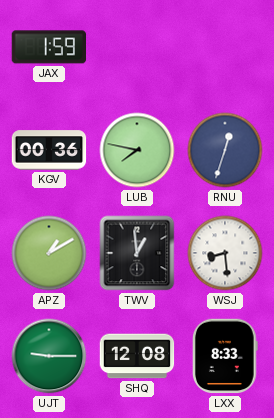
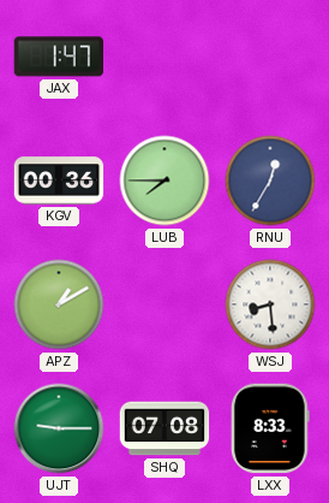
JAX: 1:59 -> 1:47
LUB: 7:47 -> 7:45
RNU: 12:33 -> 12:35
TWV: 12:59 -> none
SHQ: 12:08 -> 07:08
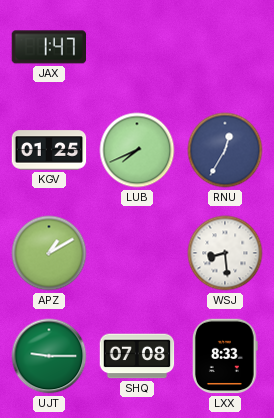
KGV: 00:36 -> 01:25
LUB: 7:45 -> 7:41
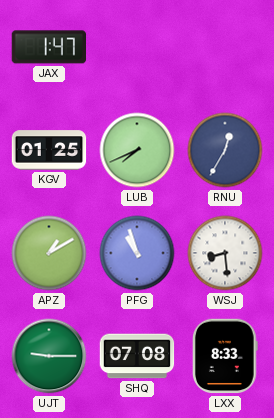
PFG: none -> 10:57
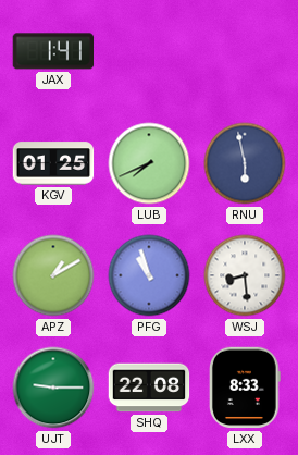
JAX: 1:47 -> 1:41
RNU: 12:35 -> 5:58
SHQ: 07:08 -> 22:08
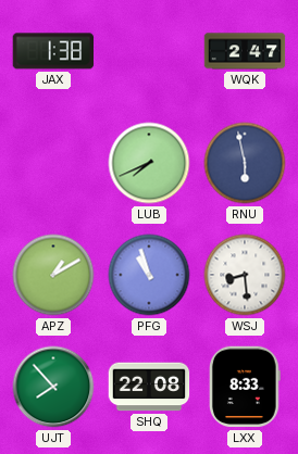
JAX: 1:41 -> 1:38
WQK: none -> 2:47
KGV: 01:25 -> none
UJT: 9:15 -> 7:53
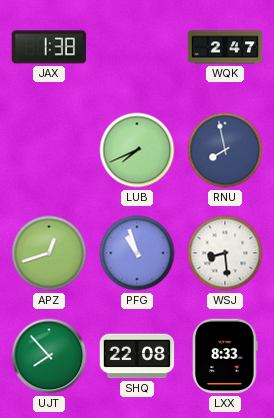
RNU: 5:58 -> 7:58
APZ: 1:10 -> 12:42
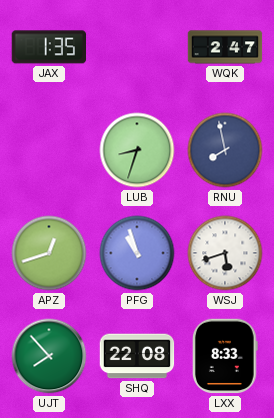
JAX: 1:38 -> 1:35
LUB: 7:41 -> 8:33
WSJ: 8:29 -> 5:42
